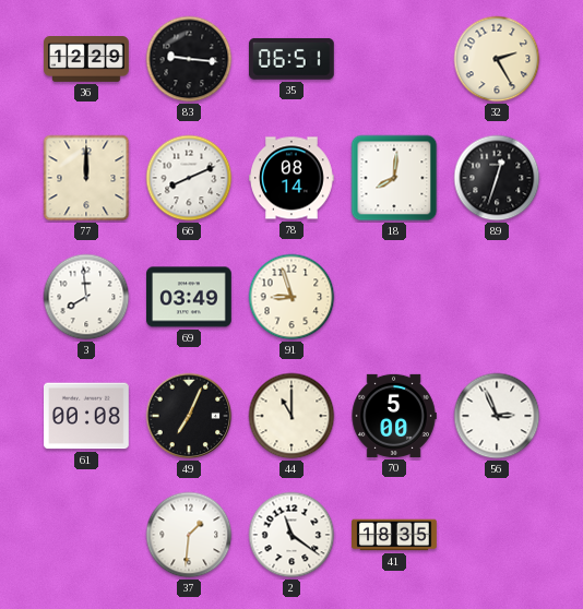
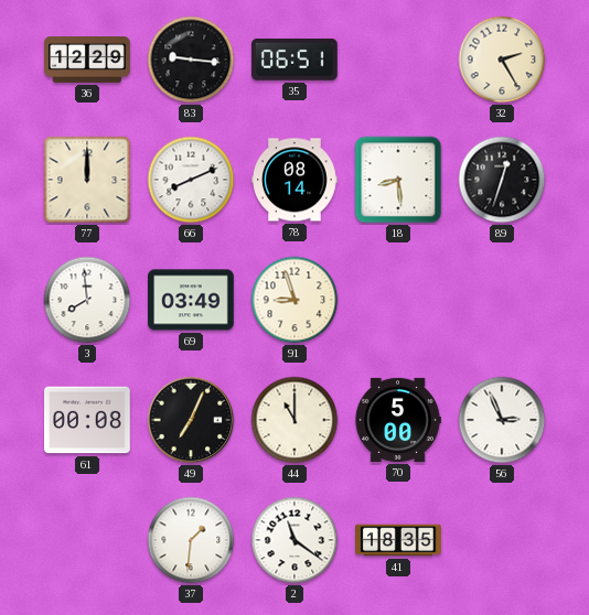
18: 8:01 -> 8:29
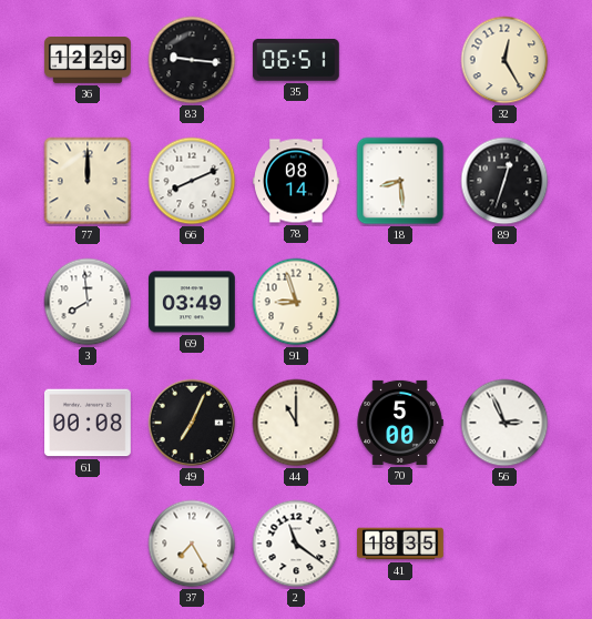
32: 2:25 -> 12:25
37: 1:31 -> 7:25
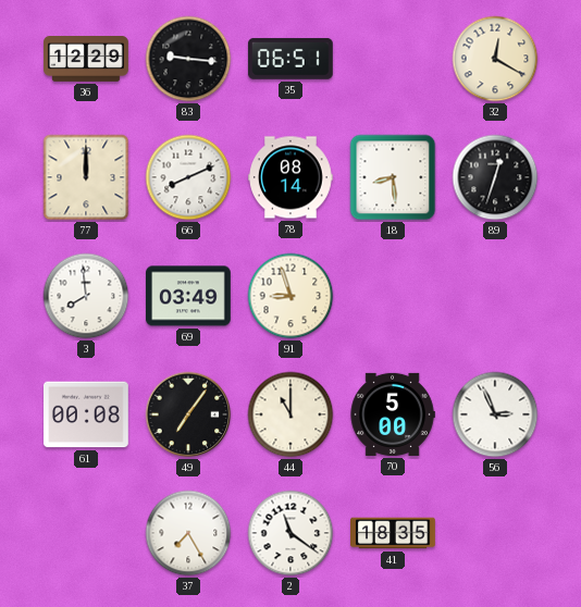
32: 12:25 -> 12:20
49: 7:04 -> 7:06
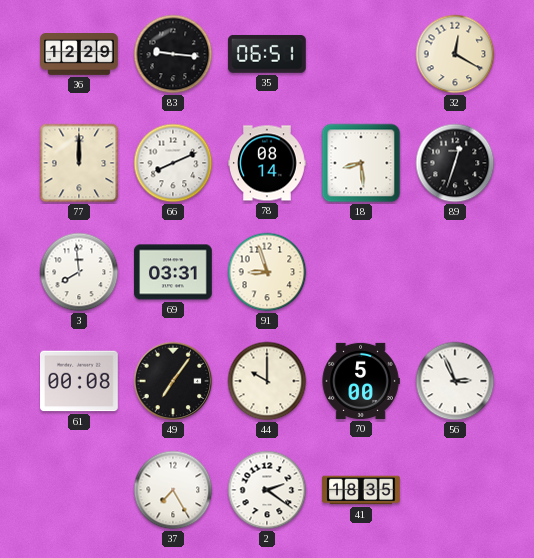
69: 03:49 -> 03:31
44: 11:00 -> 10:00
2: 11:21 -> 2:21
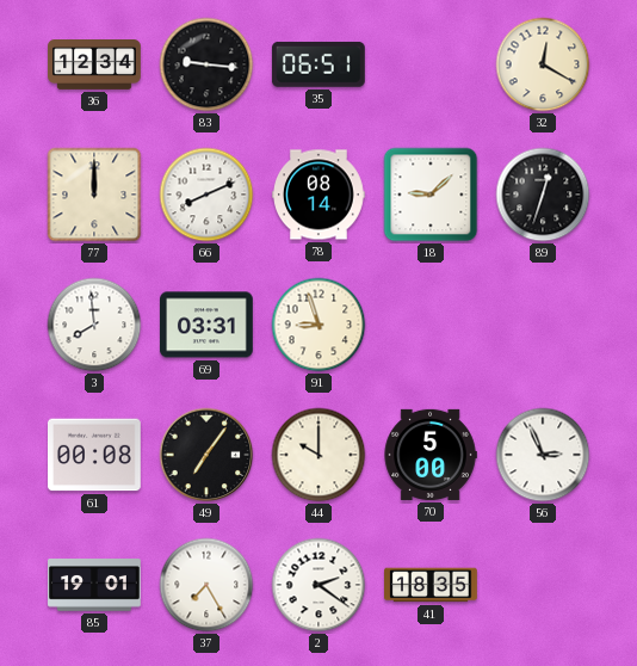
36: 12:29 -> 12:34
18: 8:29 -> 9:08
85: none -> 19:01
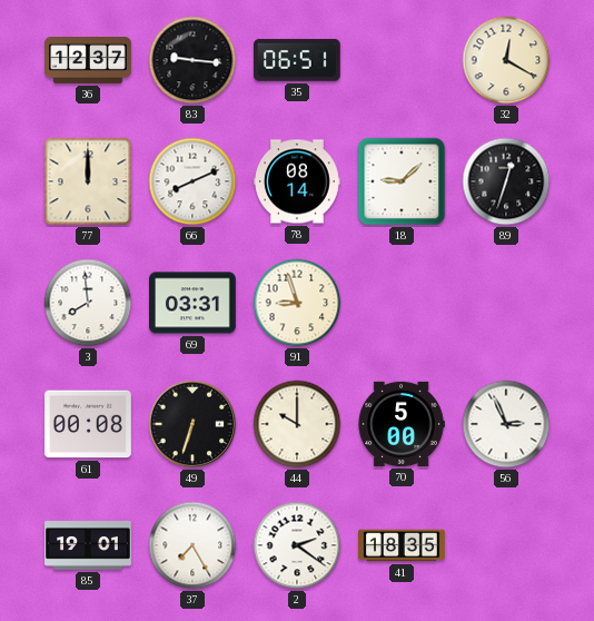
36: 12:34 -> 12:37
49: 7:06 -> 6:33
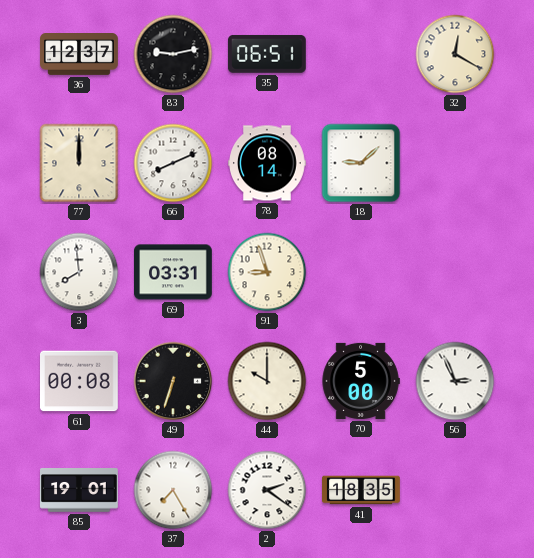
83: 9:16 -> 9:13
89: 12:33 -> none
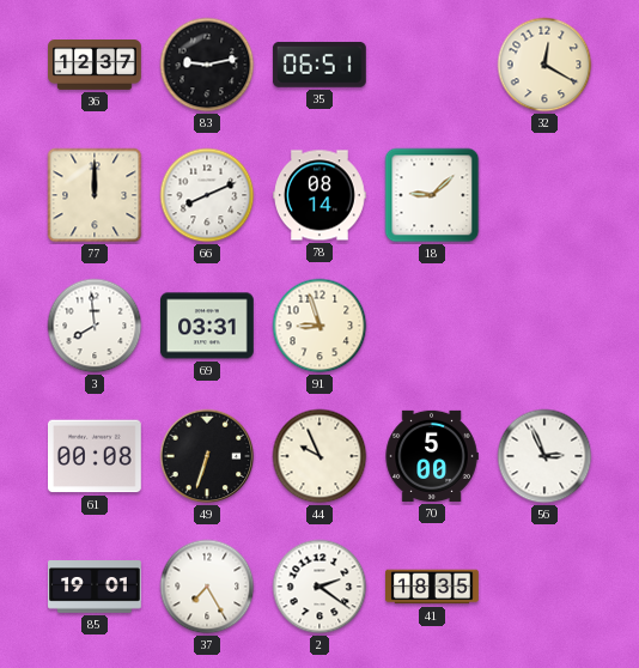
44: 10:00 -> 9:56
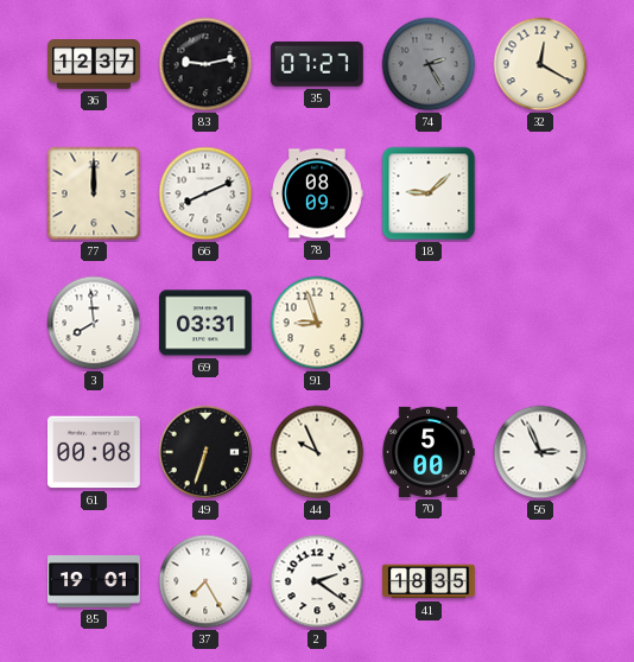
35: 06:51 -> 07:27
74: none -> 2:25
78: 08:14 -> 08:09
